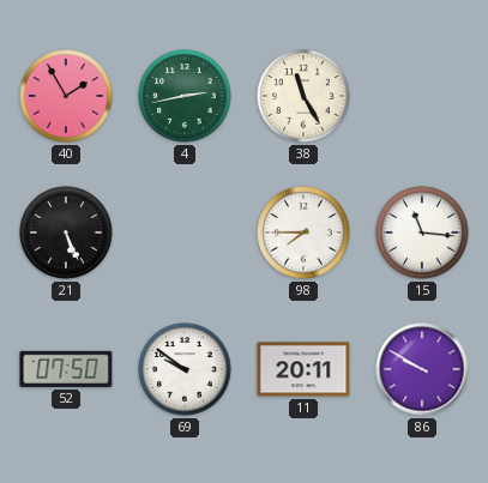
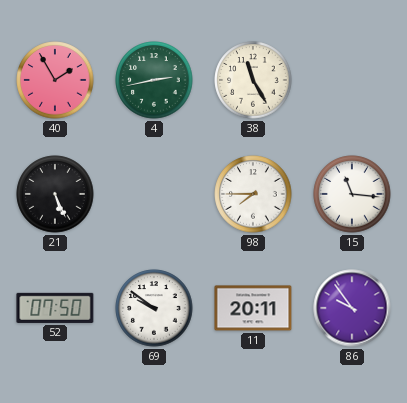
86: 9:50 -> 9:54
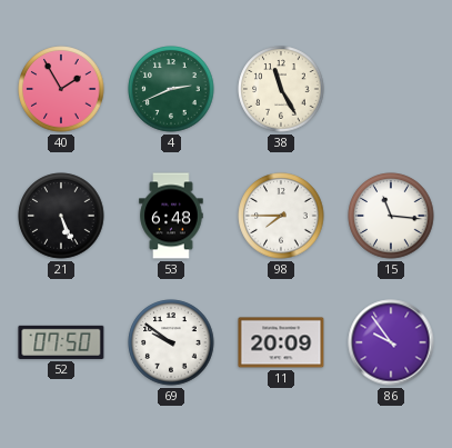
4: 2:43 -> 2:41
53: none -> 6:48
11: 20:11 -> 20:09
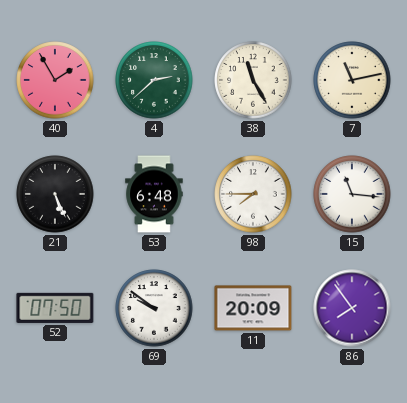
4: 2:41 -> 2:38
7: none -> 11:13
86: 9:54 -> 7:54
